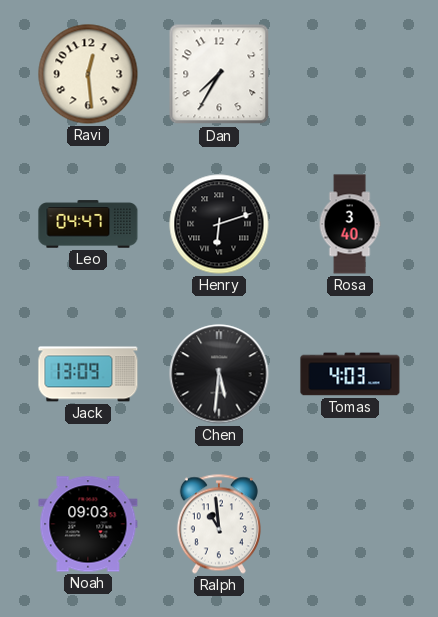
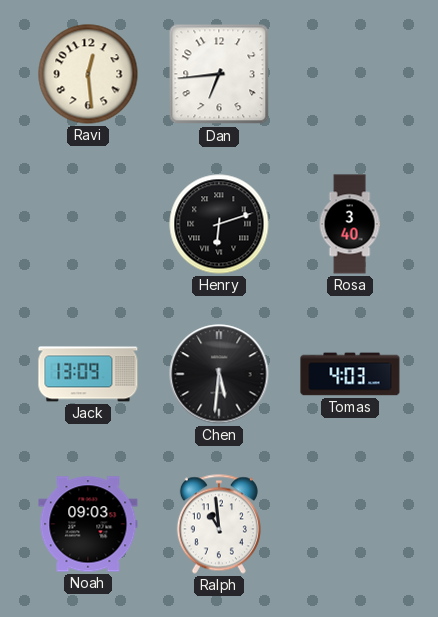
Dan: 7:35 -> 6:44
Leo: 04:47 -> none
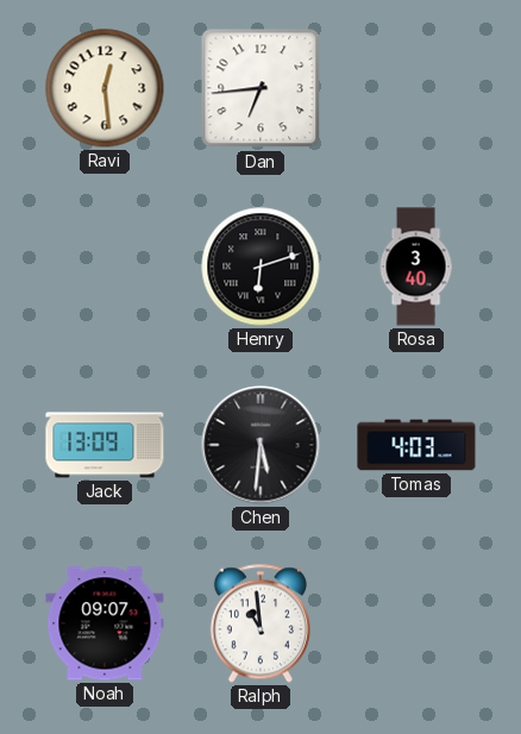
Noah: 09:03 -> 09:07
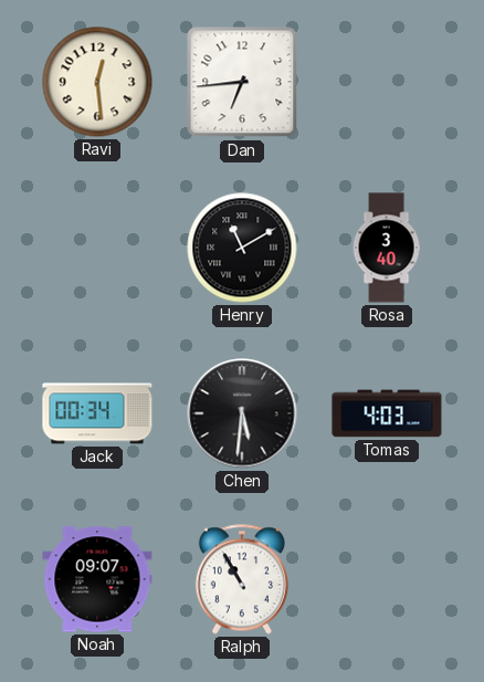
Henry: 6:12 -> 11:10
Jack: 13:09 -> 00:34
Ralph: 10:59 -> 10:55
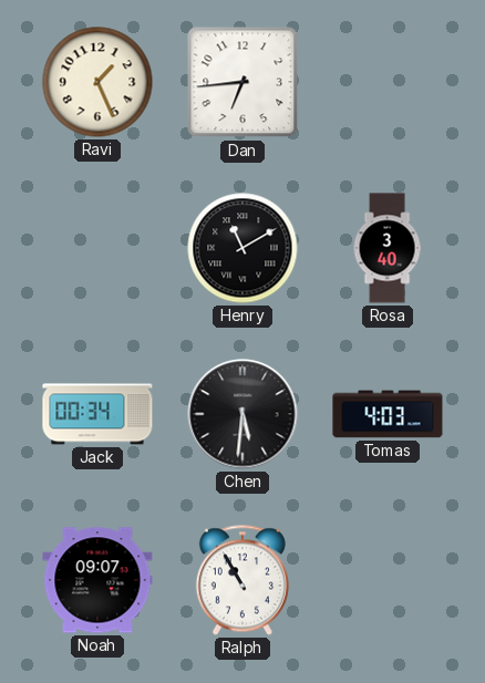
Ravi: 12:29 -> 1:26
